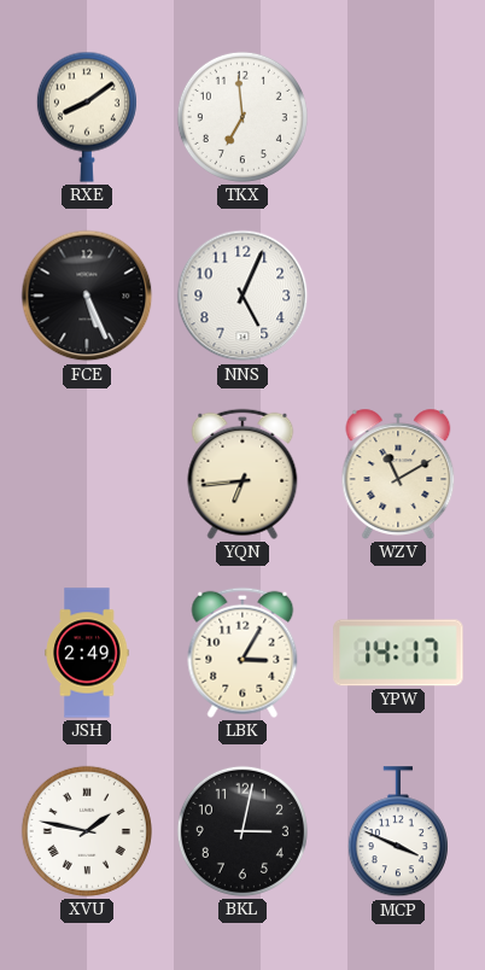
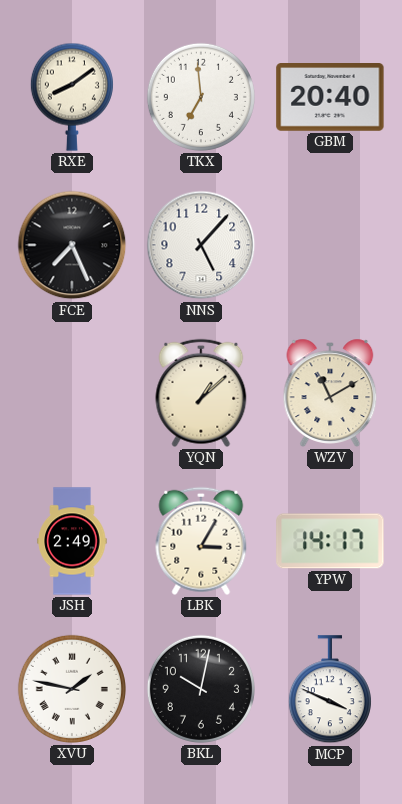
GBM: none -> 20:40
FCE: 5:26 -> 7:26
NNS: 5:04 -> 5:07
YQN: 6:44 -> 1:08
BKL: 3:02 -> 10:02
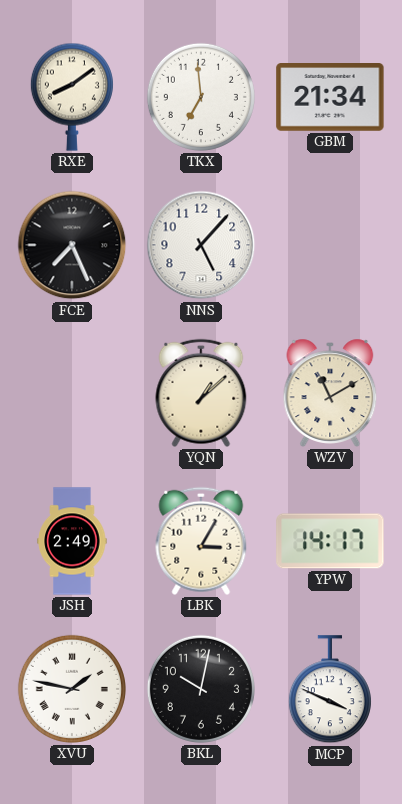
GBM: 20:40 -> 21:34
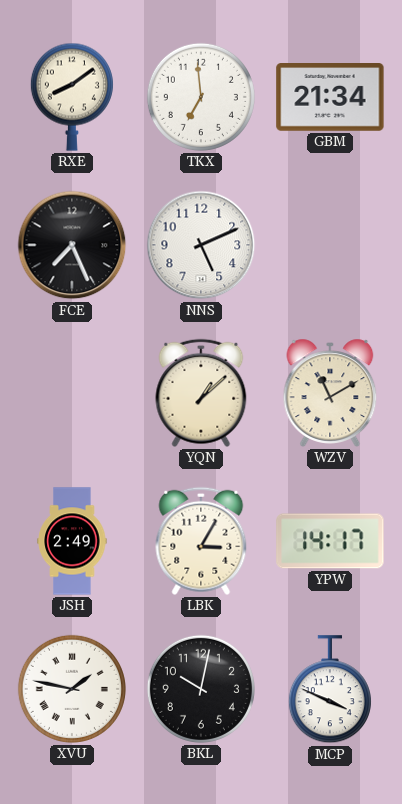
NNS: 5:07 -> 5:11
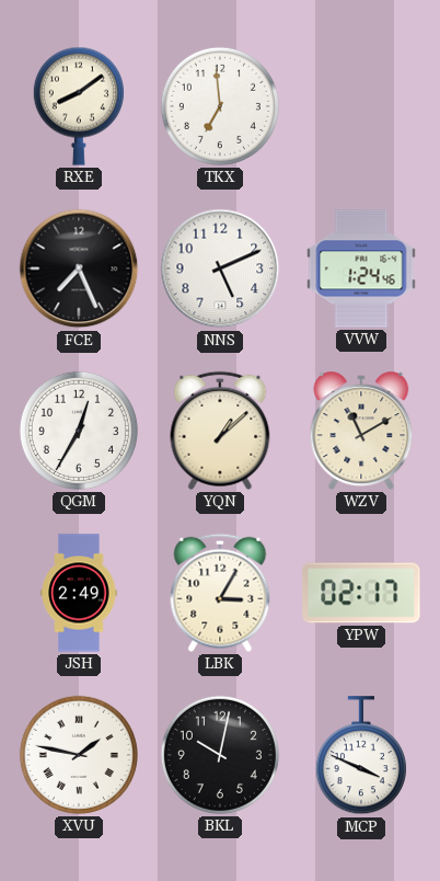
GBM: 21:34 -> none
VVW: none -> 1:24
QGM: none -> 12:35
YPW: 14:17 -> 02:17
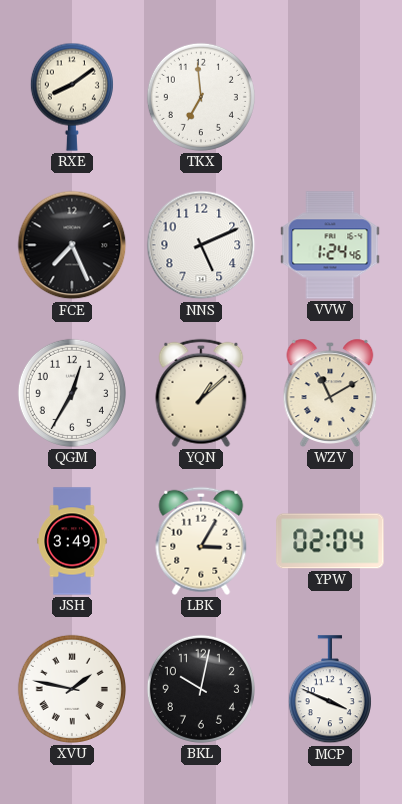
JSH: 2:49 -> 3:49
YPW: 02:17 -> 02:04
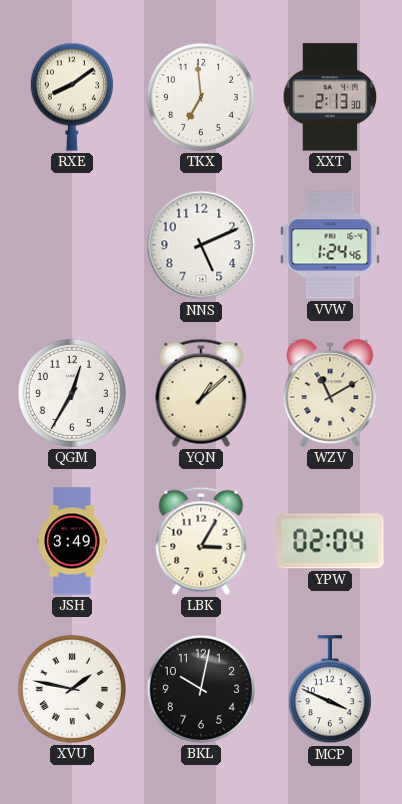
XXT: none -> 2:13
FCE: 7:26 -> none
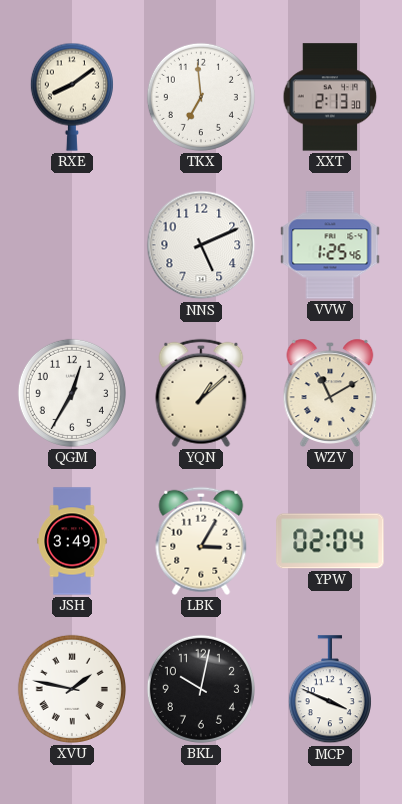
VVW: 1:24 -> 1:25
